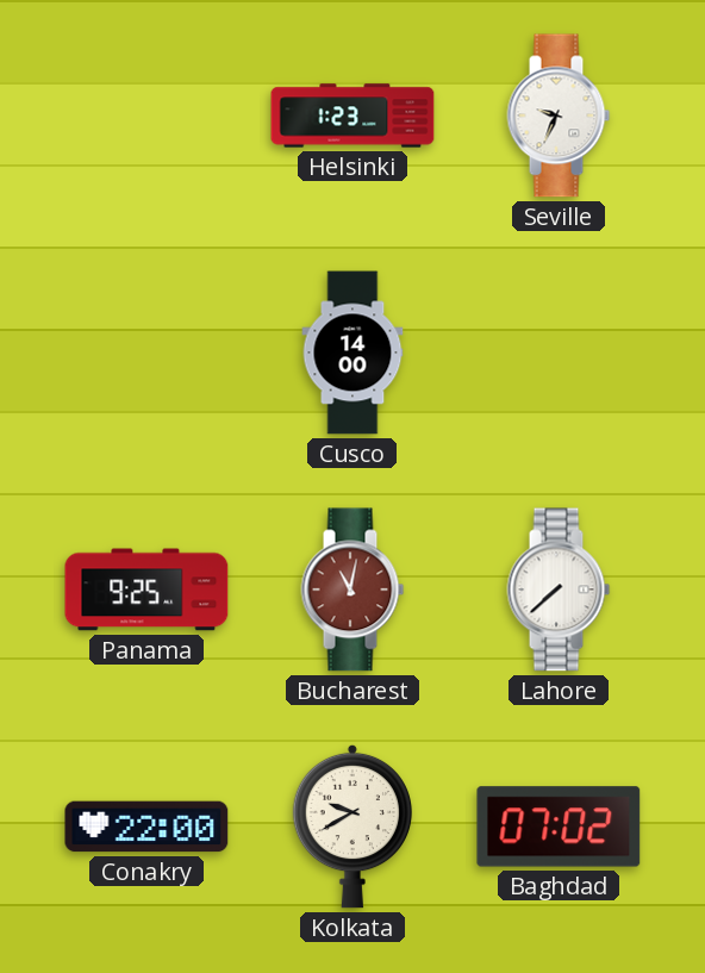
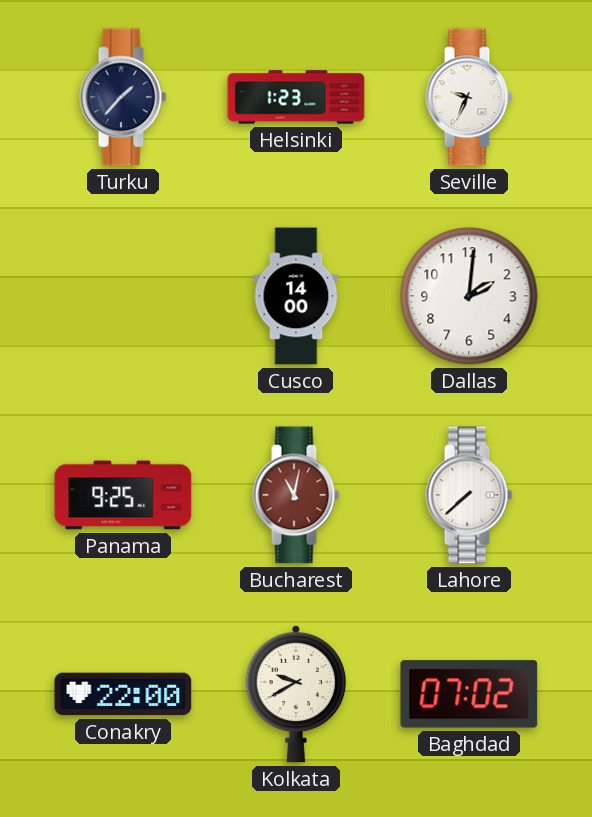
Turku: none -> 1:37
Dallas: none -> 2:01
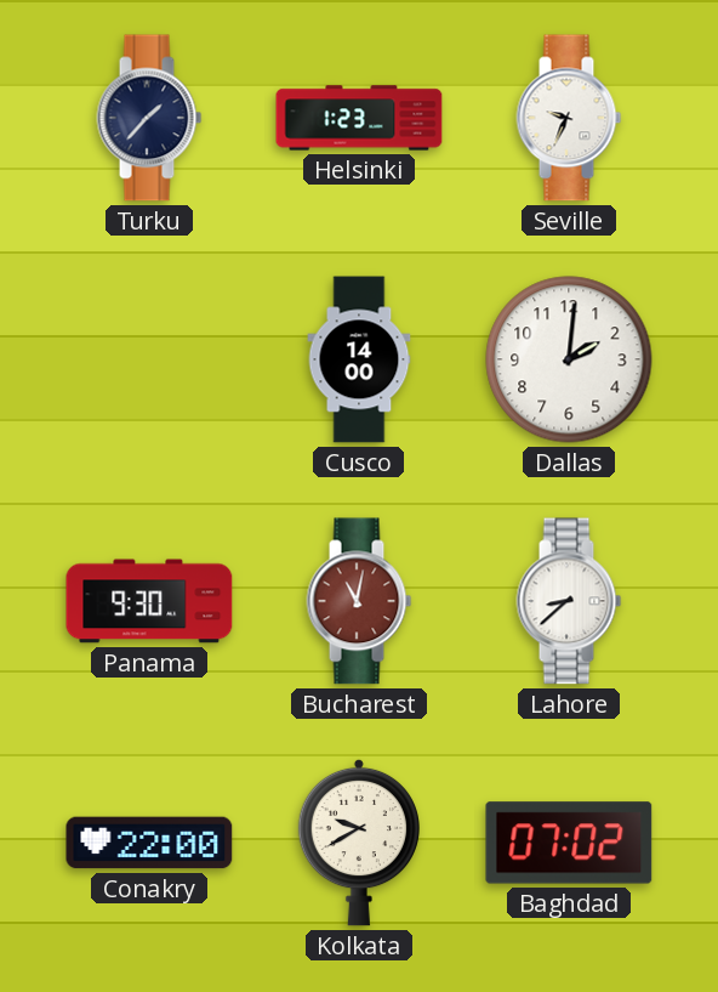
Panama: 9:25 -> 9:30
Lahore: 7:38 -> 8:38
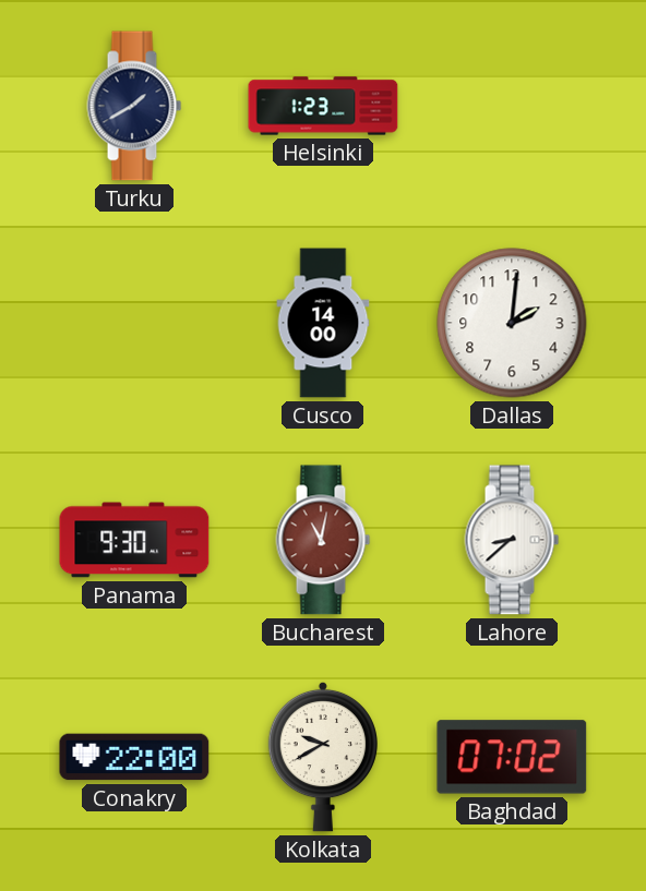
Turku: 1:37 -> 1:40
Seville: 9:34 -> none
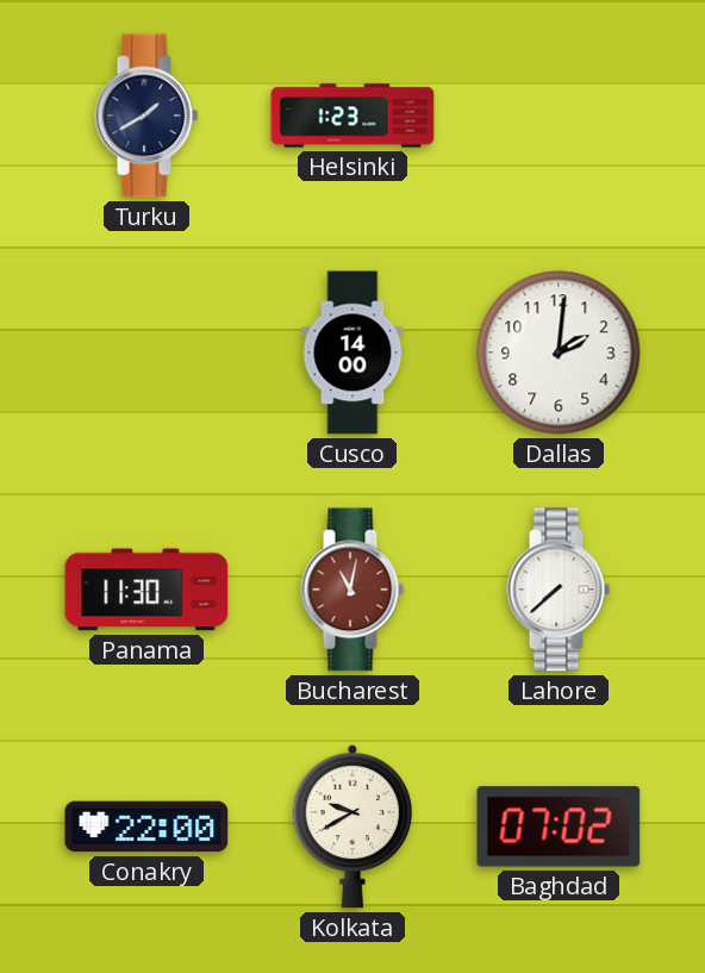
Panama: 9:30 -> 11:30
Lahore: 8:38 -> 7:38
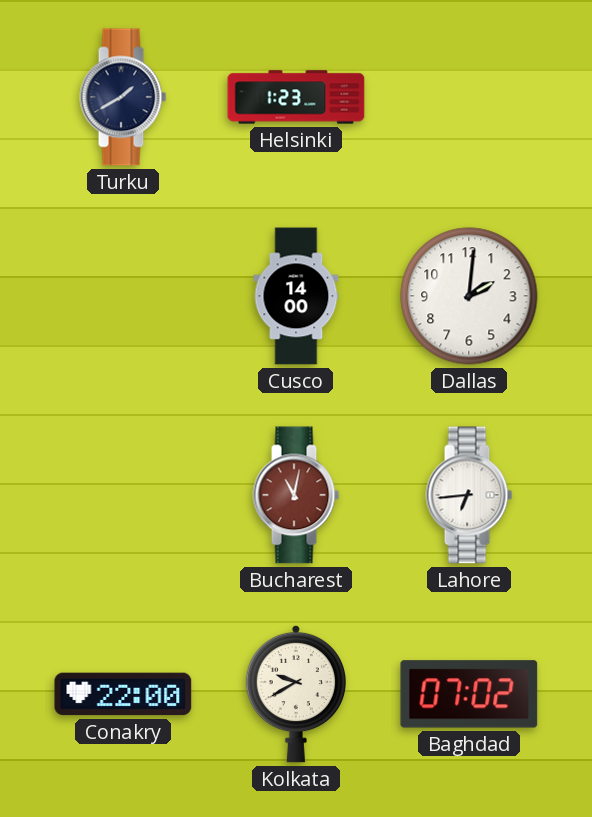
Panama: 11:30 -> none
Lahore: 7:38 -> 6:44
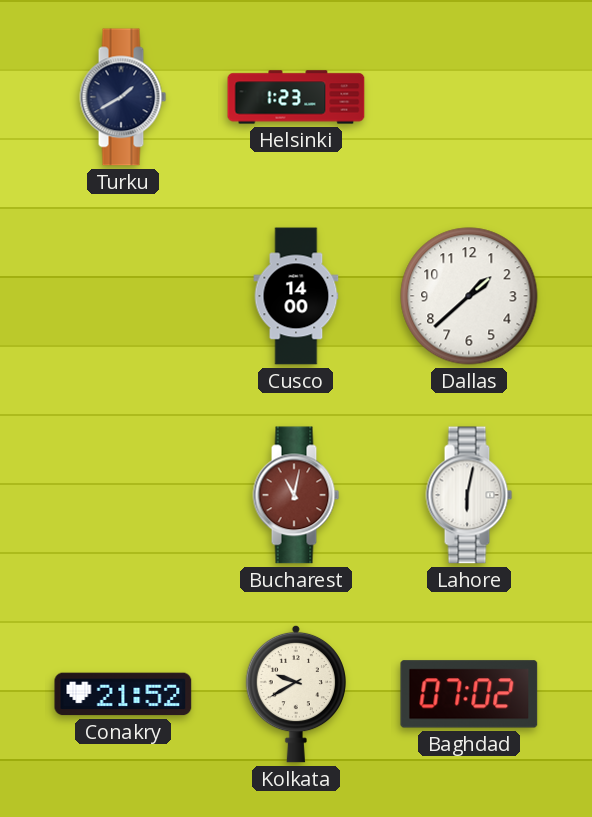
Dallas: 2:01 -> 1:38
Lahore: 6:44 -> 6:02
Conakry: 22:00 -> 21:52
